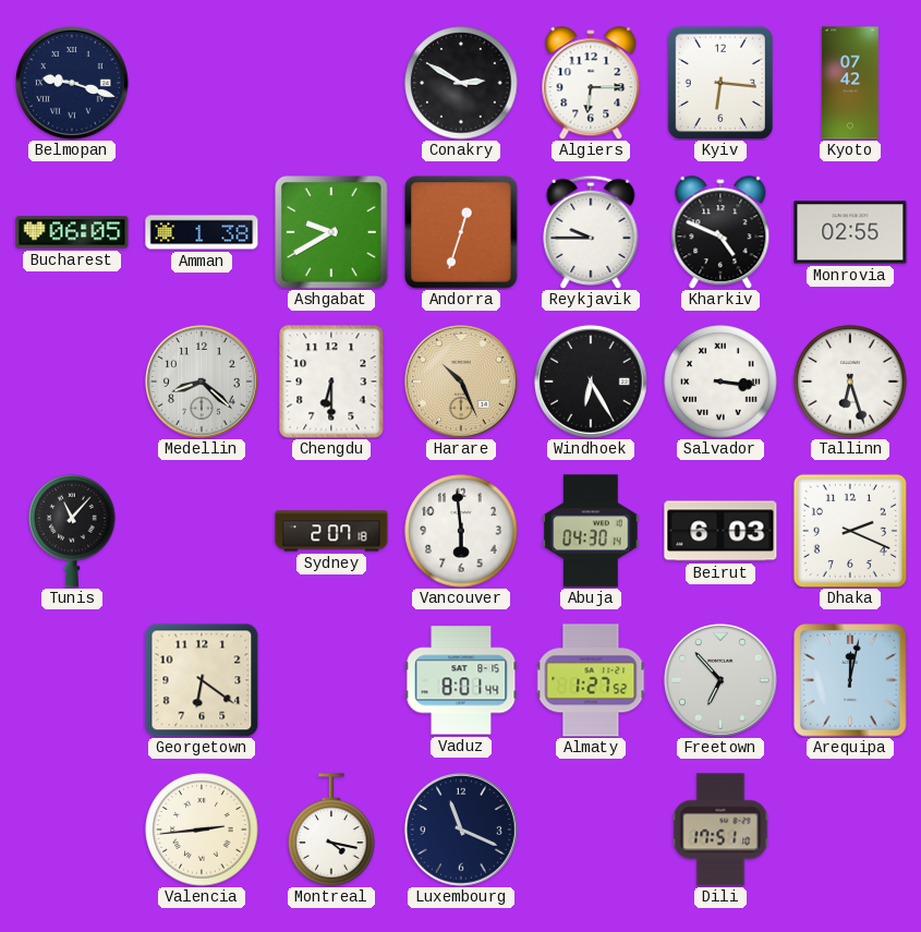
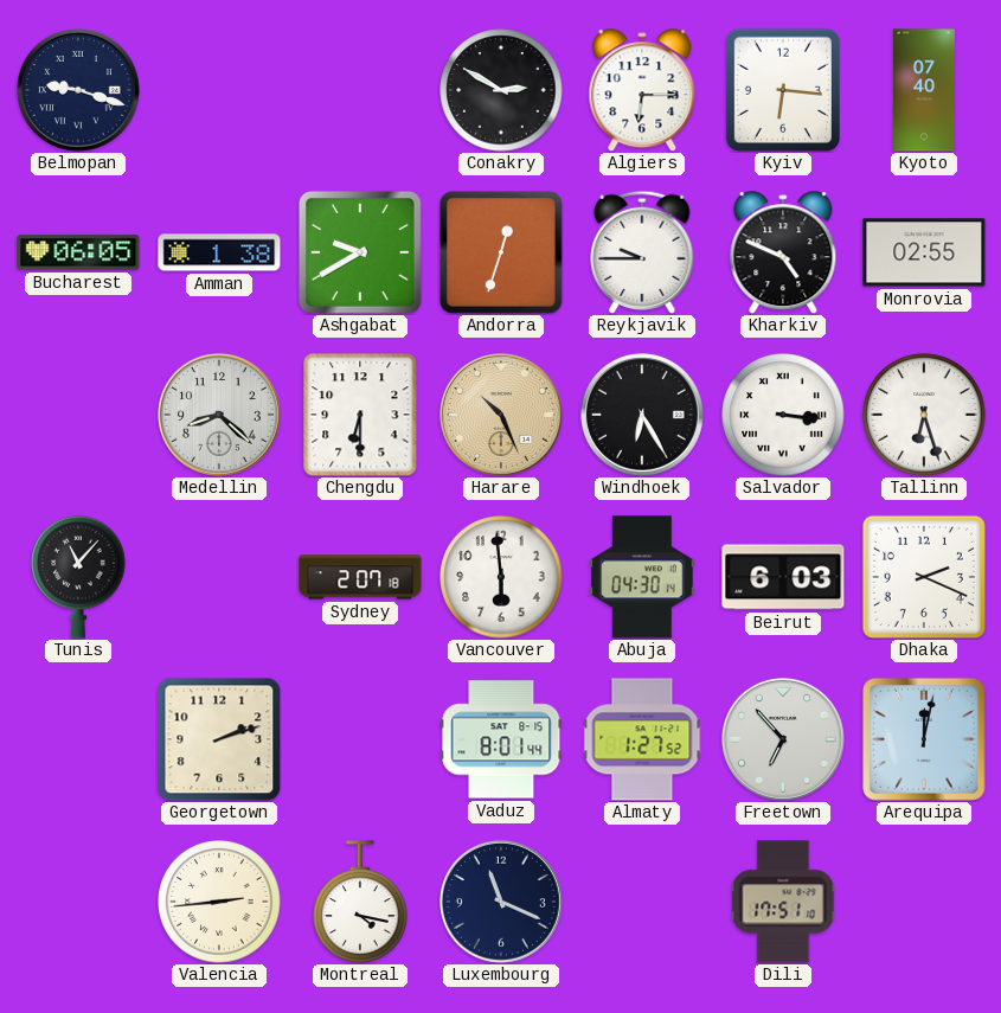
Kyoto: 07:42 -> 07:40
Georgetown: 6:21 -> 2:12
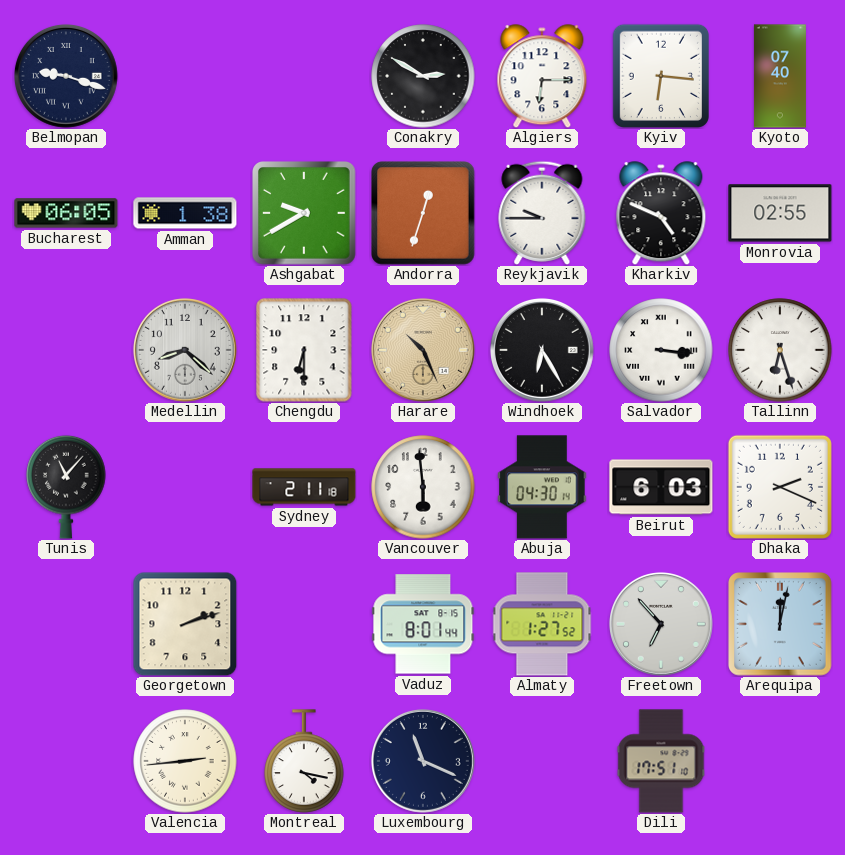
Sydney: 2:07 -> 2:11
